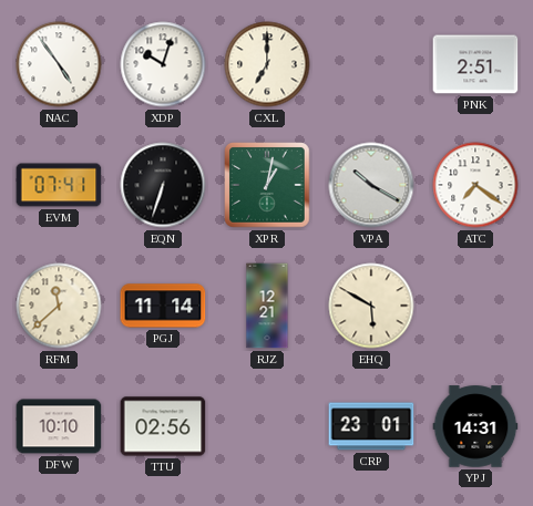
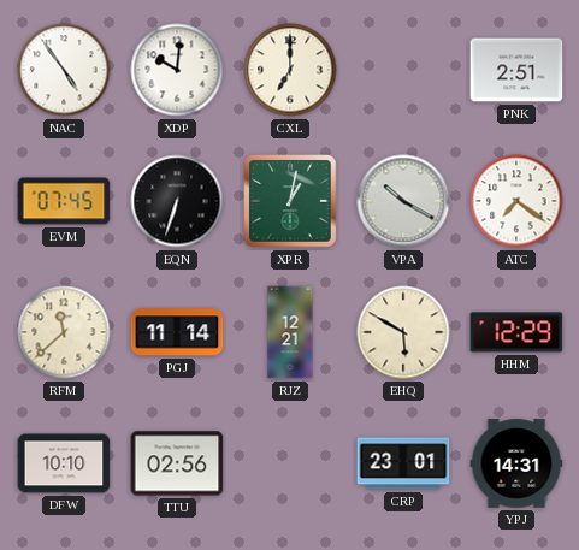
XDP: 10:03 -> 10:01
EVM: 07:41 -> 07:45
HHM: none -> 12:29
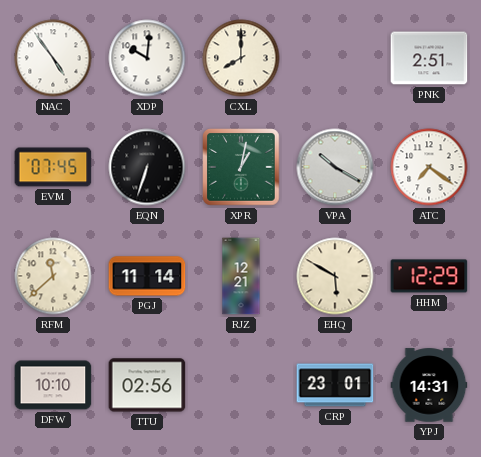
CXL: 7:00 -> 8:00
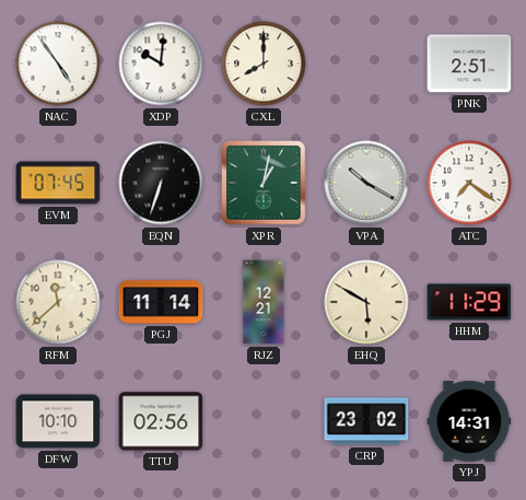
HHM: 12:29 -> 11:29
CRP: 23:01 -> 23:02
